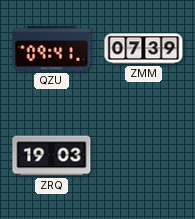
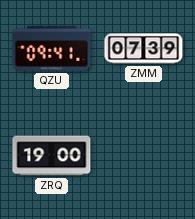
ZRQ: 19:03 -> 19:00
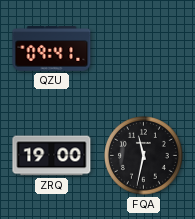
ZMM: 07:39 -> none
FQA: none -> 11:32
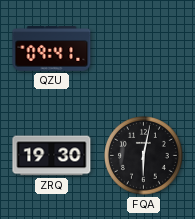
ZRQ: 19:00 -> 19:30
FQA: 11:32 -> 6:02
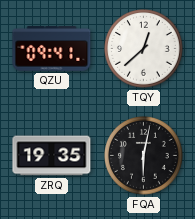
TQY: none -> 12:38
ZRQ: 19:30 -> 19:35
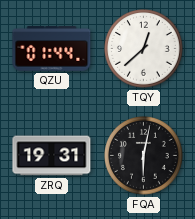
QZU: 09:41 -> 01:44
ZRQ: 19:35 -> 19:31
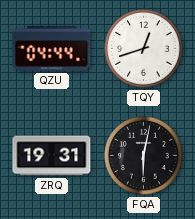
QZU: 01:44 -> 04:44
TQY: 12:38 -> 12:42
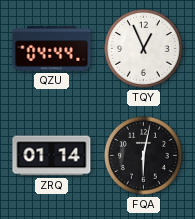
TQY: 12:42 -> 12:56
ZRQ: 19:31 -> 01:14
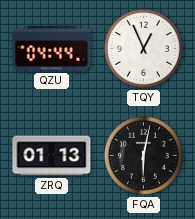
ZRQ: 01:14 -> 01:13
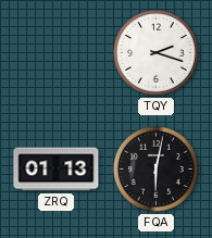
QZU: 04:44 -> none
TQY: 12:56 -> 2:18
